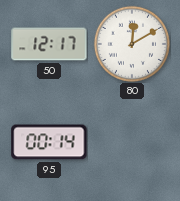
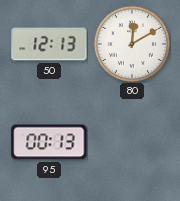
50: 12:17 -> 12:13
95: 00:14 -> 00:13
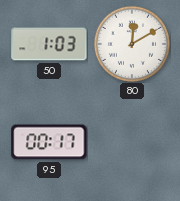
50: 12:13 -> 1:03
95: 00:13 -> 00:17
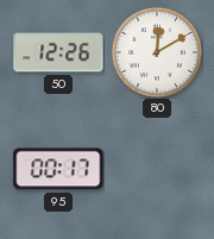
50: 1:03 -> 12:26
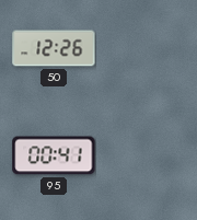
80: 12:10 -> none
95: 00:17 -> 00:41
